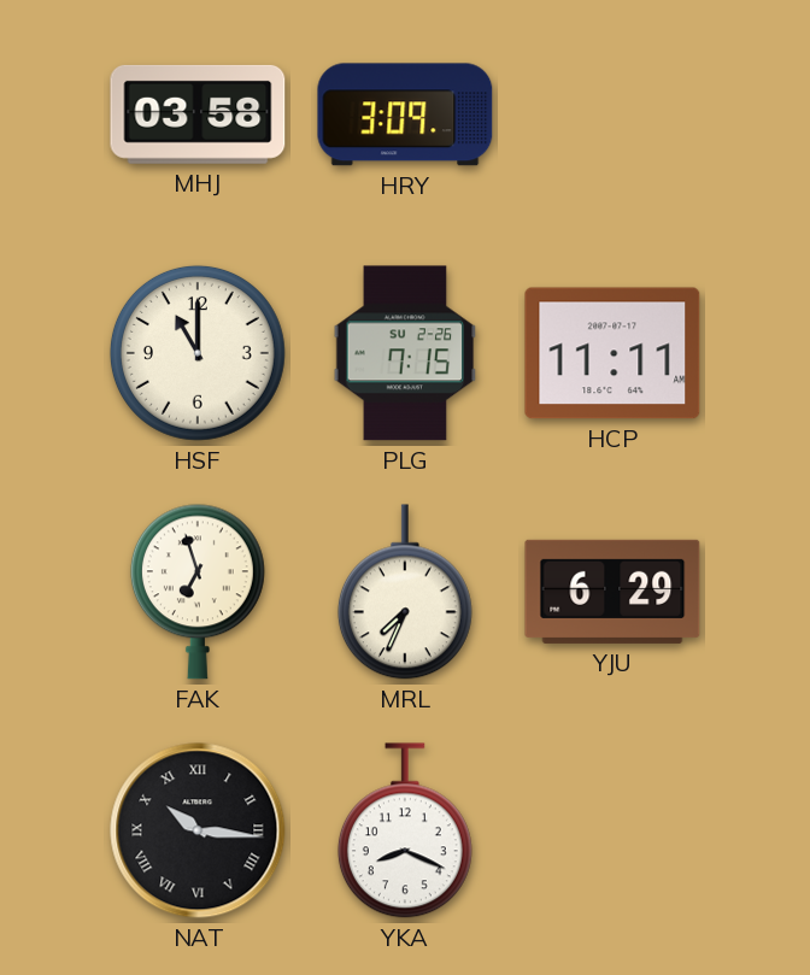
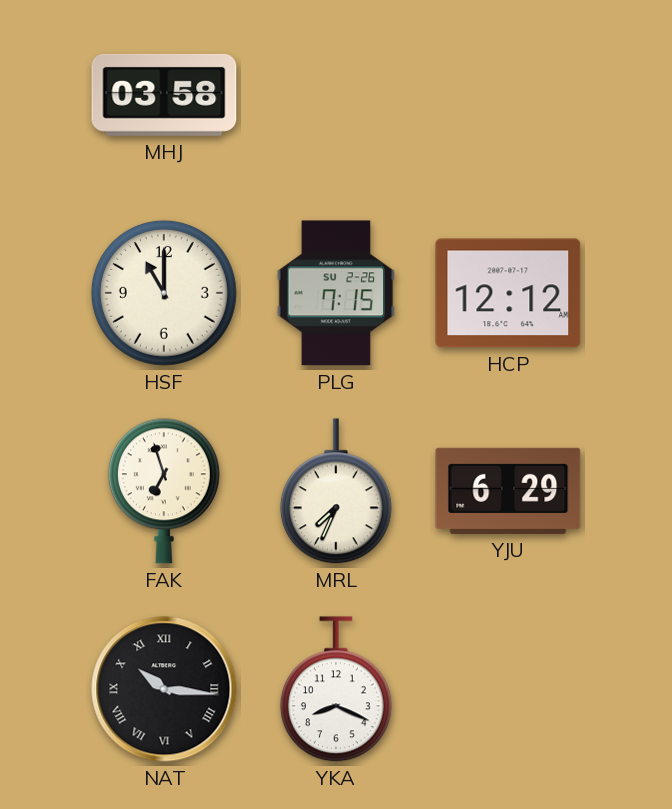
HRY: 3:09 -> none
HCP: 11:11 -> 12:12
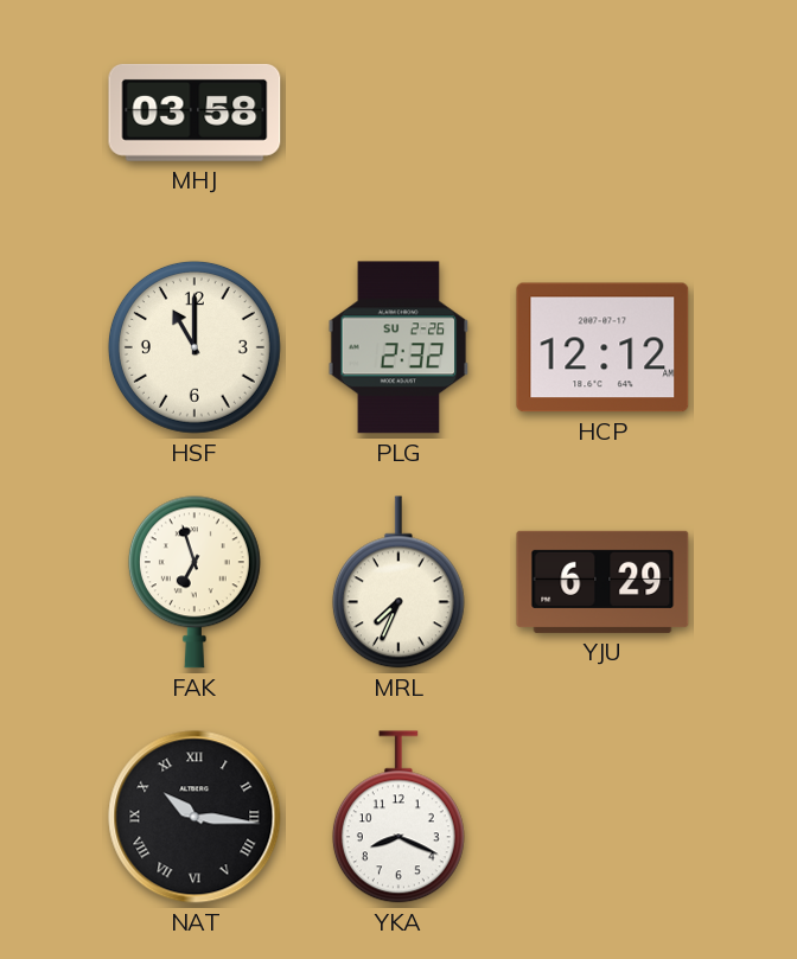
PLG: 7:15 -> 2:32
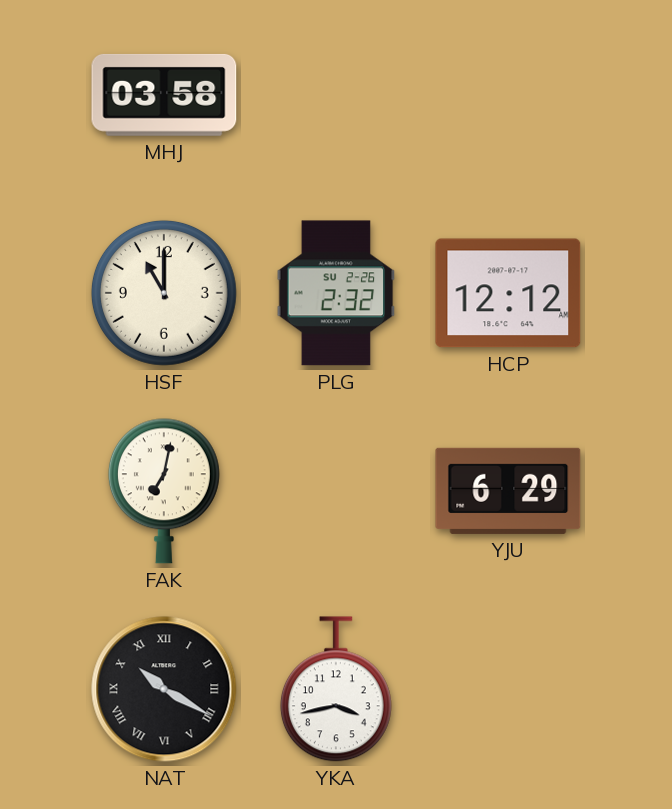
FAK: 6:57 -> 7:02
MRL: 7:34 -> none
NAT: 10:16 -> 10:20
YKA: 8:19 -> 3:43
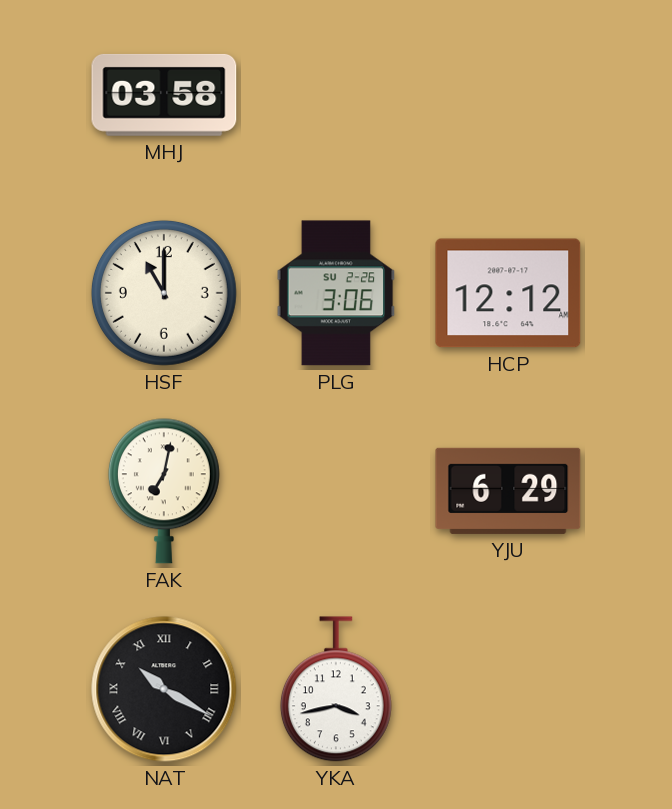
PLG: 2:32 -> 3:06
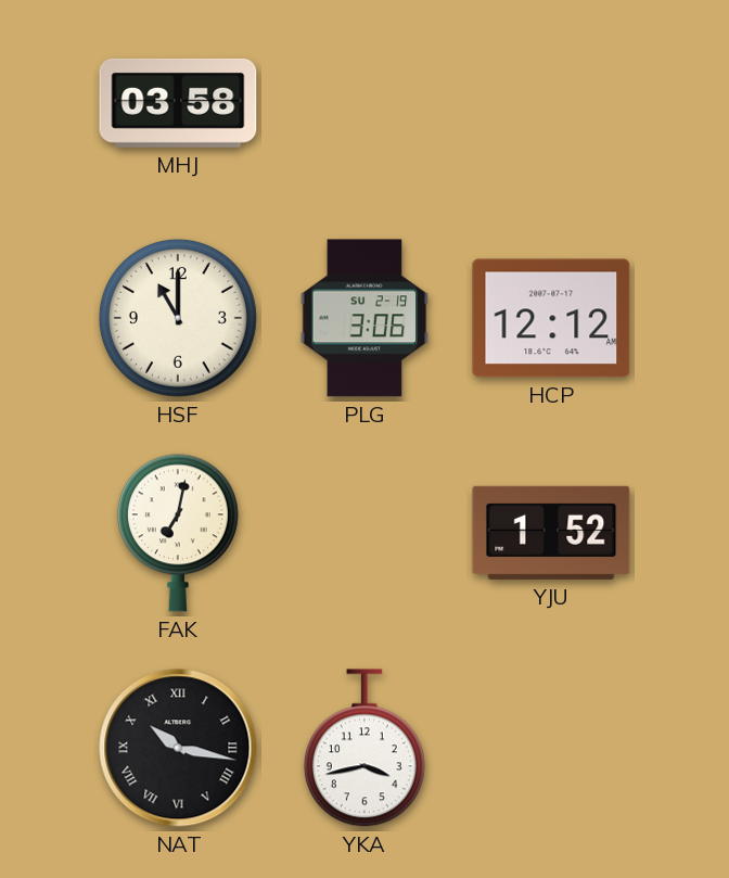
PLG date: SU 2-26 -> SU 2-19
YJU: 6:29 -> 1:52
NAT: 10:20 -> 10:17
